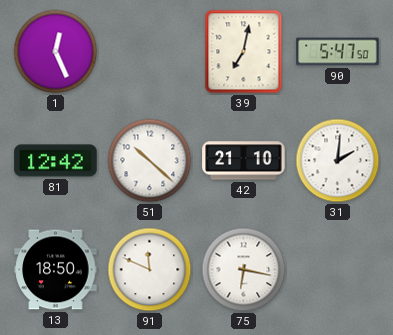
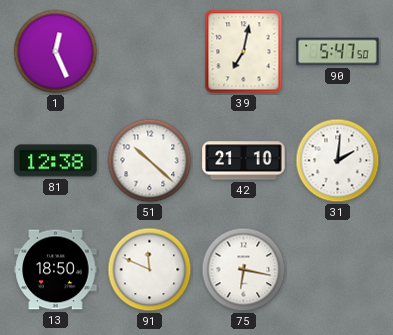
81: 12:42 -> 12:38
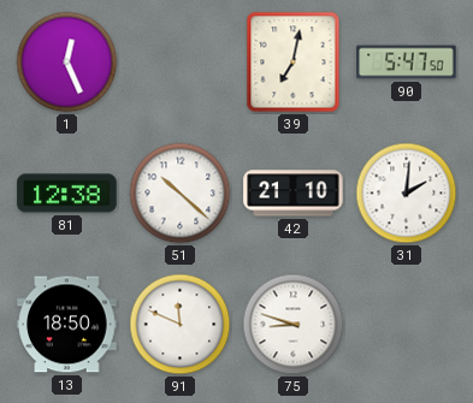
75: 6:17 -> 8:48
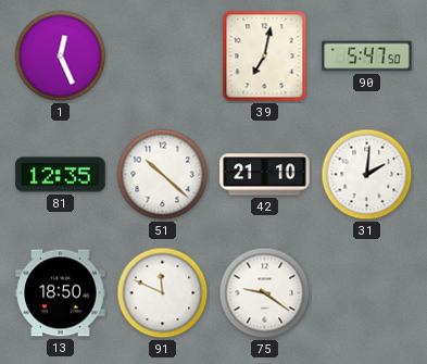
81: 12:38 -> 12:35
75: 8:48 -> 9:21
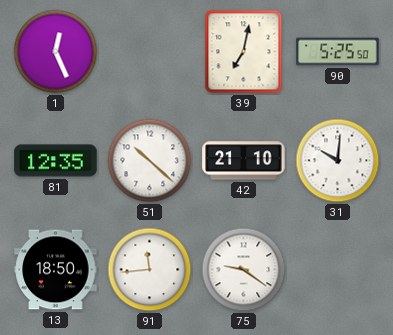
90: 5:47 -> 5:25
31: 2:01 -> 10:01
91: 11:49 -> 11:44
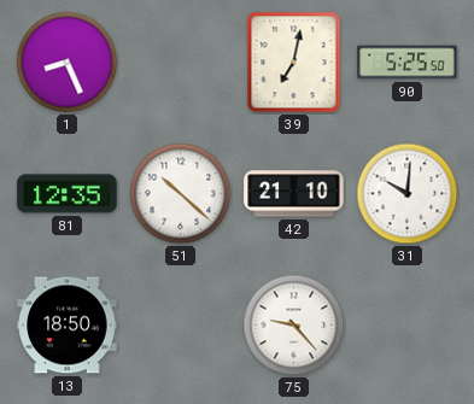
1: 12:26 -> 8:26
91: 11:44 -> none
75: 9:21 -> 9:23
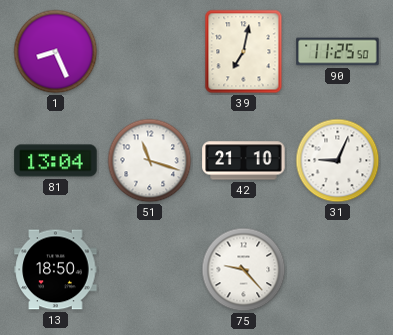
90: 5:25 -> 11:25
81: 12:35 -> 13:04
51: 10:22 -> 11:18
31: 10:01 -> 9:04
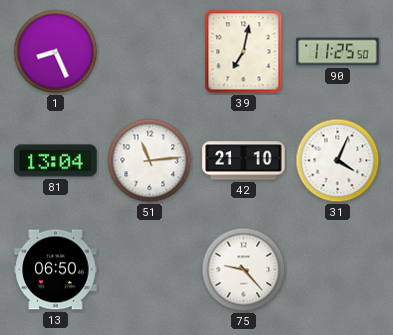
51: 11:18 -> 11:14
31: 9:04 -> 4:04
13: 18:50 -> 06:50
